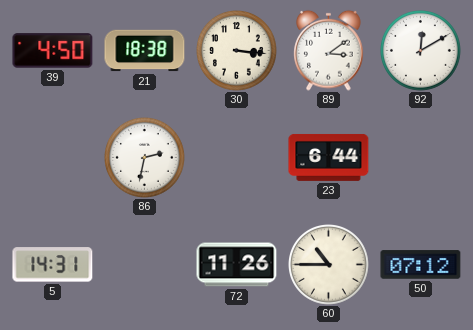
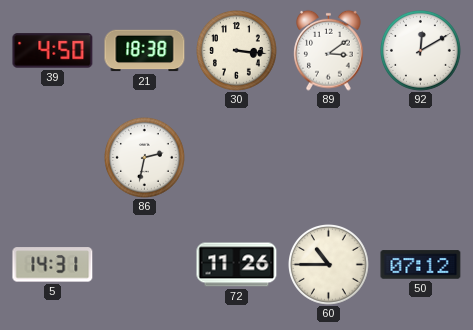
23: 6:44 -> none
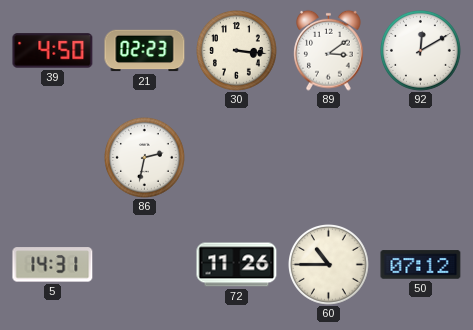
21: 18:38 -> 02:23
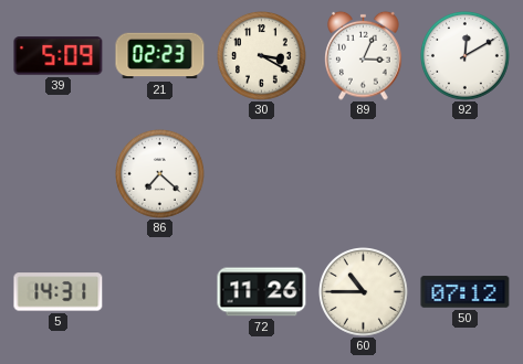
39: 4:50 -> 5:09
30: 3:16 -> 3:20
89: 3:09 -> 3:04
86: 2:32 -> 7:22
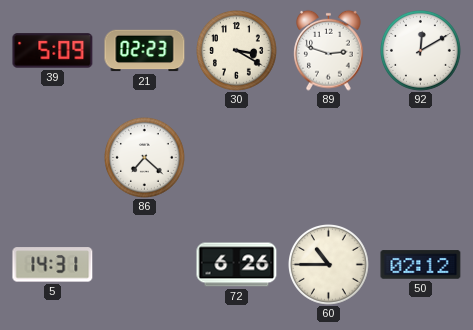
89: 3:04 -> 2:48
72: 11:26 -> 6:26
50: 07:12 -> 02:12
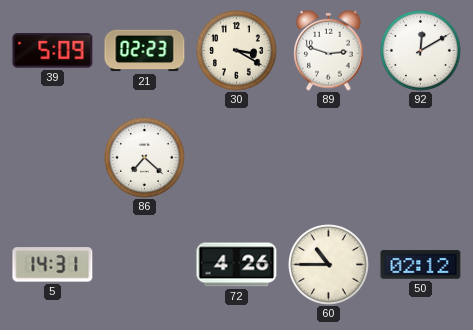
72: 6:26 -> 4:26
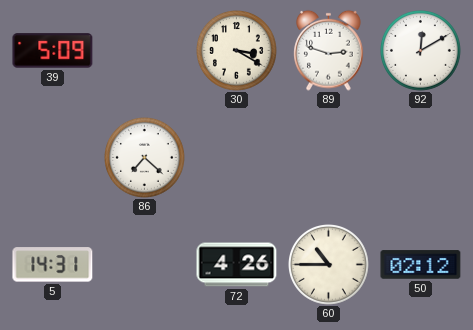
21: 02:23 -> none
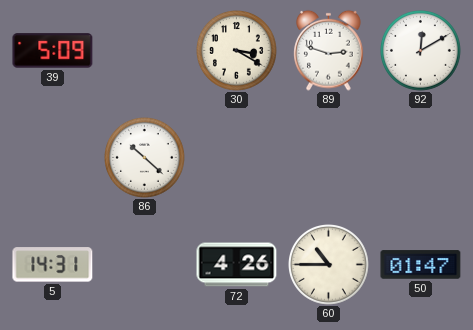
86: 7:22 -> 10:22
50: 02:12 -> 01:47
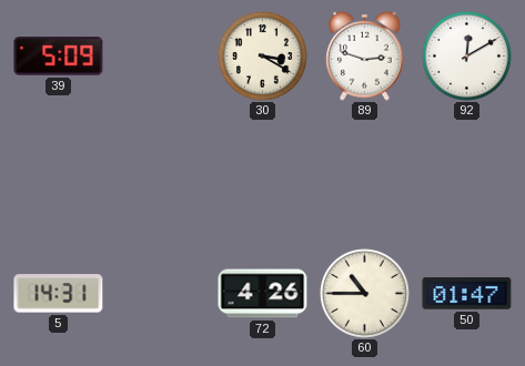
86: 10:22 -> none
